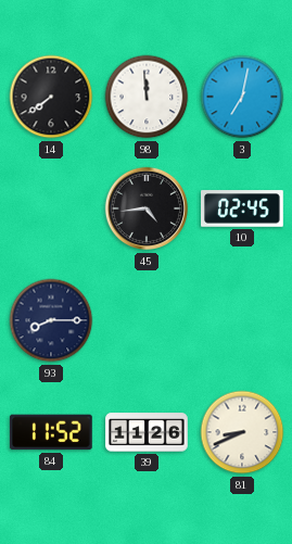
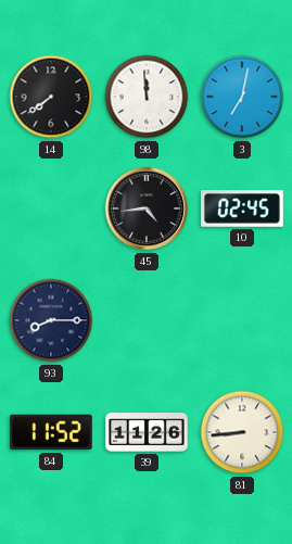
81: 8:41 -> 8:44
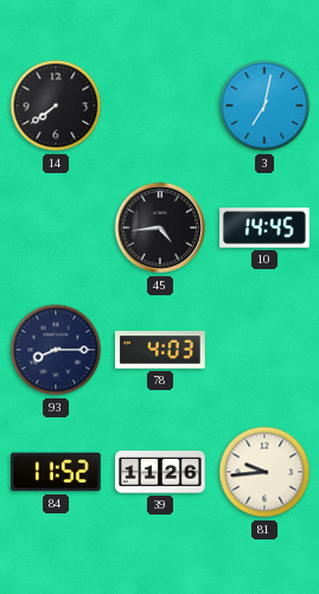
98: 11:59 -> none
10: 02:45 -> 14:45
78: none -> 4:03
81: 8:44 -> 9:44
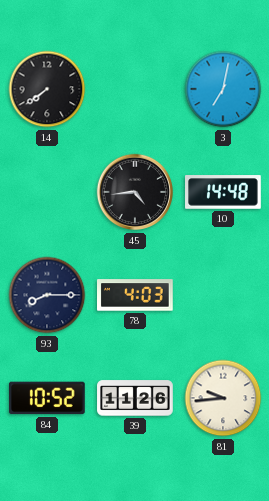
10: 14:45 -> 14:48
84: 11:52 -> 10:52
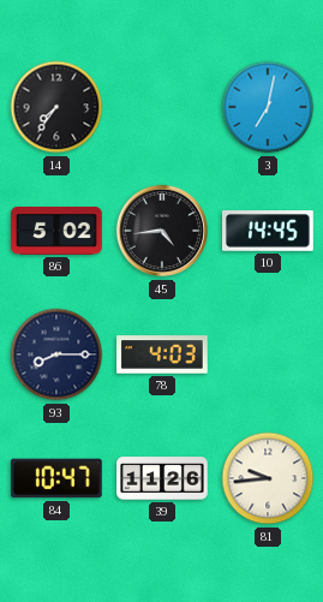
14: 7:39 -> 7:36
86: none -> 5:02
10: 14:48 -> 14:45
84: 10:52 -> 10:47
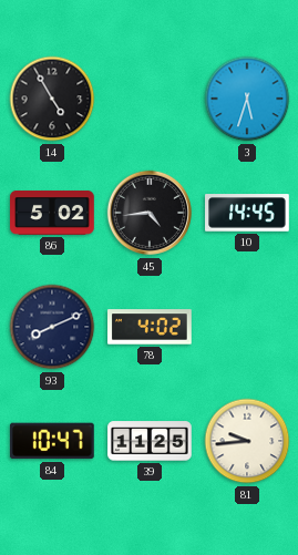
14: 7:36 -> 4:55
3: 7:02 -> 5:33
93: 8:15 -> 8:11
78: 4:03 -> 4:02
39: 11:26 -> 11:25
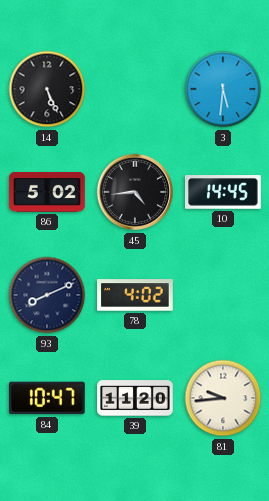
14: 4:55 -> 5:26
3: 5:33 -> 5:31
39: 11:25 -> 11:20
